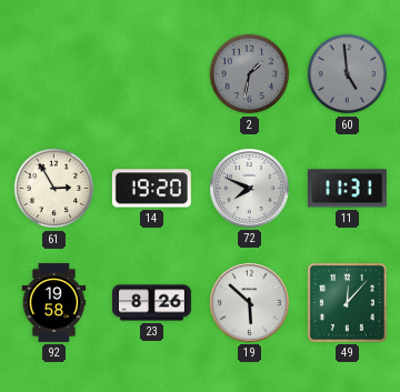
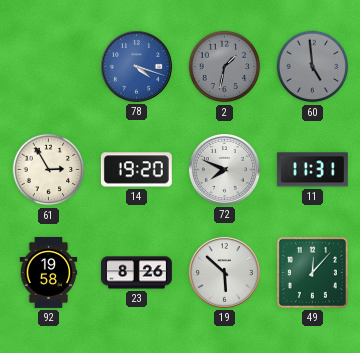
78: none -> 4:18
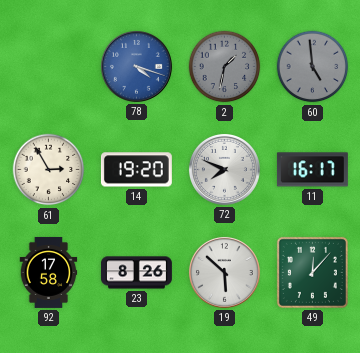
11: 11:31 -> 16:17
92: 19:58 -> 17:58
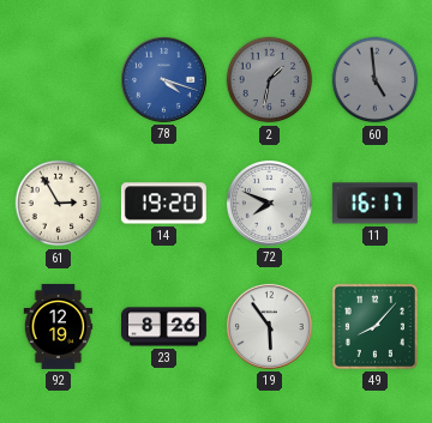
92: 17:58 -> 12:19
19: 5:52 -> 5:54
49: 12:07 -> 8:07
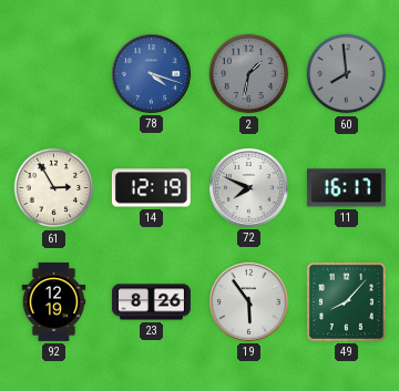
60: 4:59 -> 7:59
14: 19:20 -> 12:19
